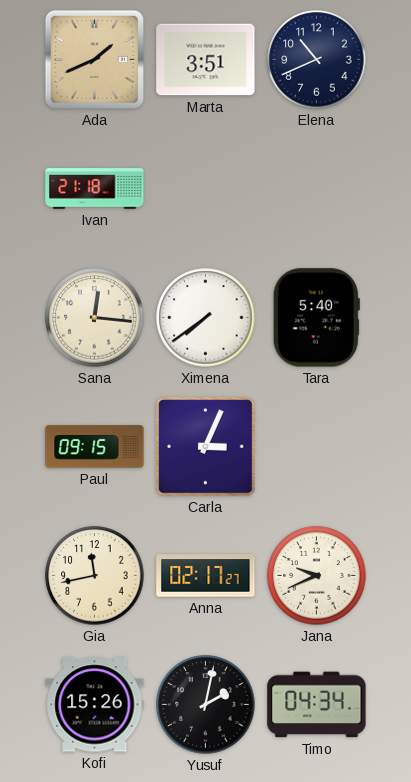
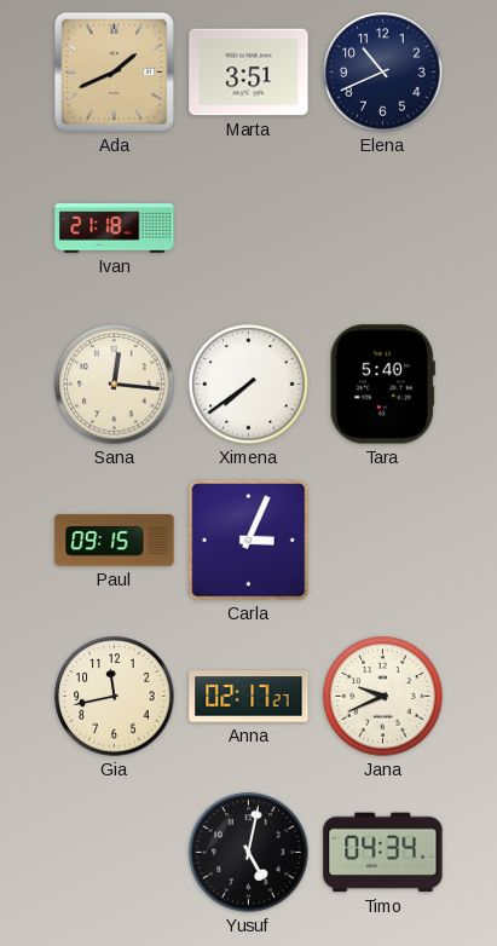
Kofi: 15:26 -> none
Yusuf: 2:02 -> 5:02
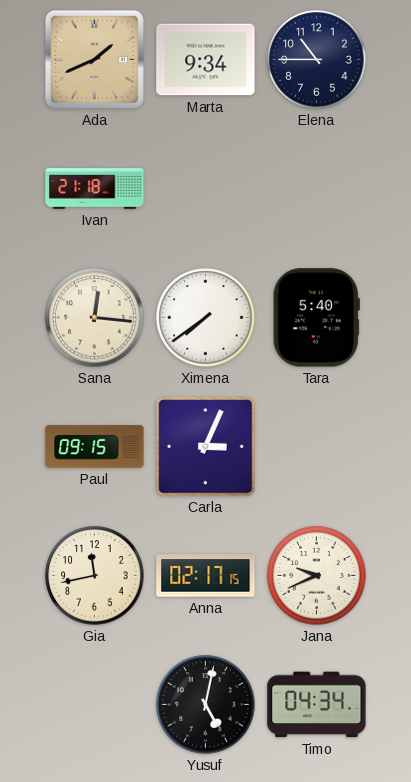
Marta: 3:51 -> 9:34
Elena: 10:41 -> 10:45
Anna: 02:17:27 -> 02:17:15
